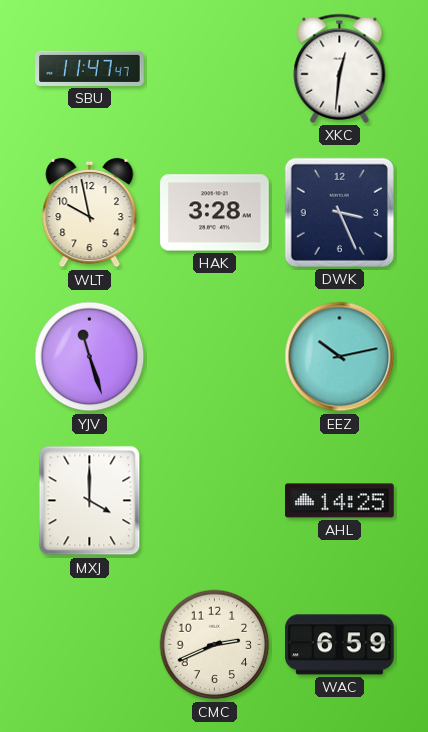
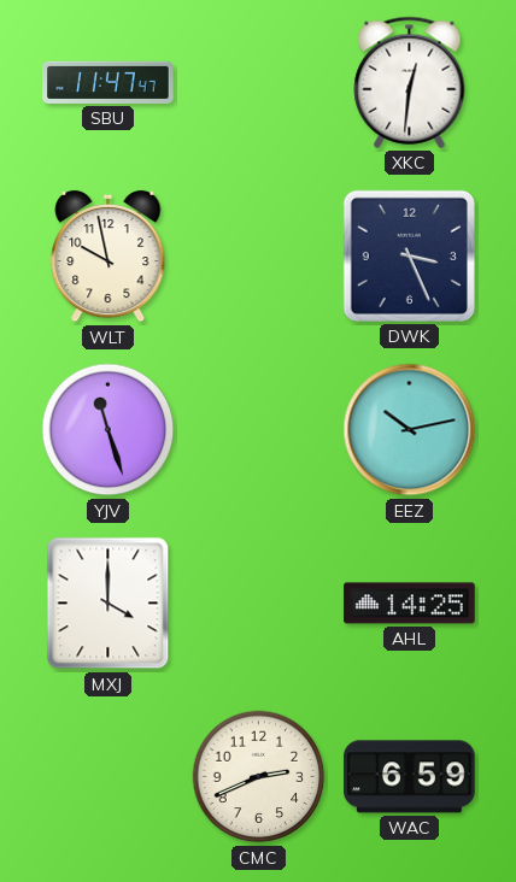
HAK: 3:28 -> none
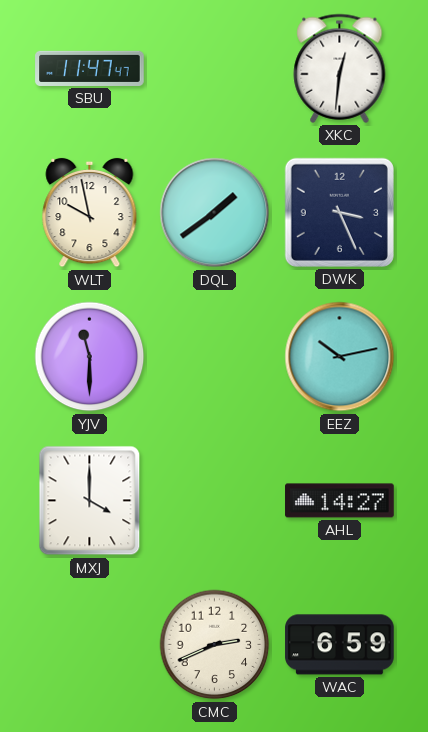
DQL: none -> 1:39
YJV: 11:27 -> 11:30
AHL: 14:25 -> 14:27
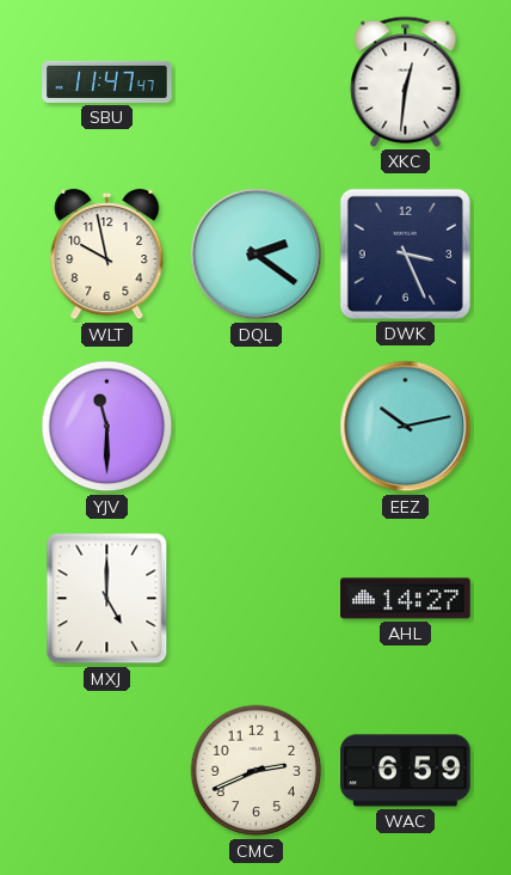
DQL: 1:39 -> 2:21
MXJ: 4:00 -> 5:00
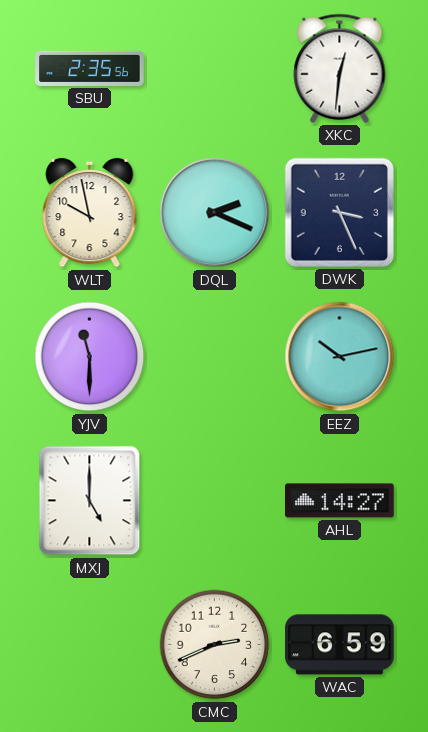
SBU: 11:47 -> 2:35
DQL: 2:21 -> 2:19
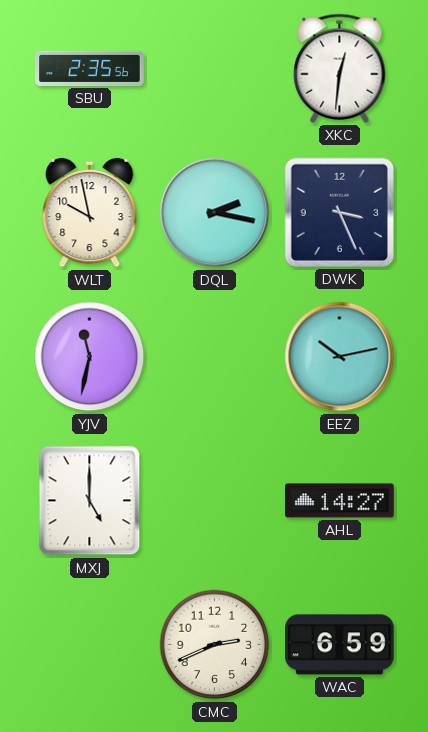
DQL: 2:19 -> 2:17
YJV: 11:30 -> 11:32
